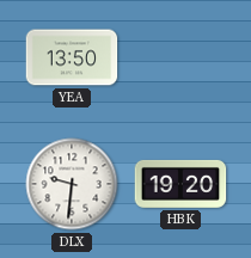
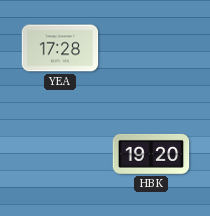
YEA: 13:50 -> 17:28
DLX: 9:31 -> none
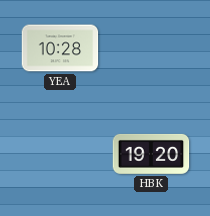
YEA: 17:28 -> 10:28
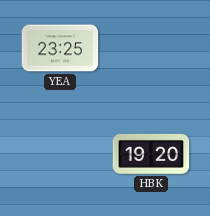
YEA: 10:28 -> 23:25
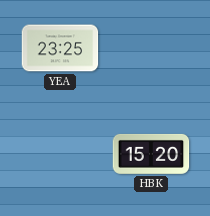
HBK: 19:20 -> 15:20
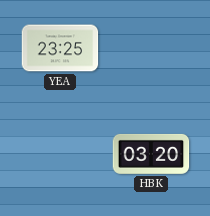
HBK: 15:20 -> 03:20
